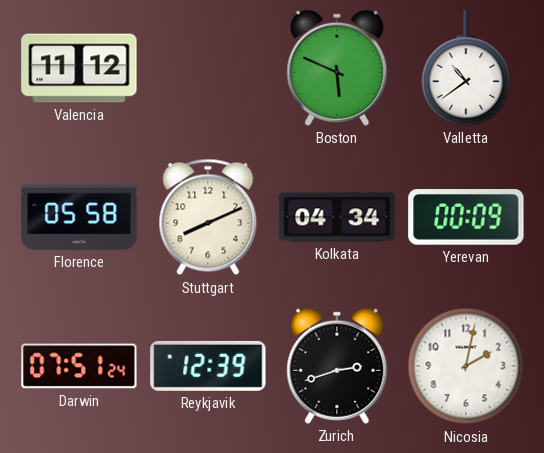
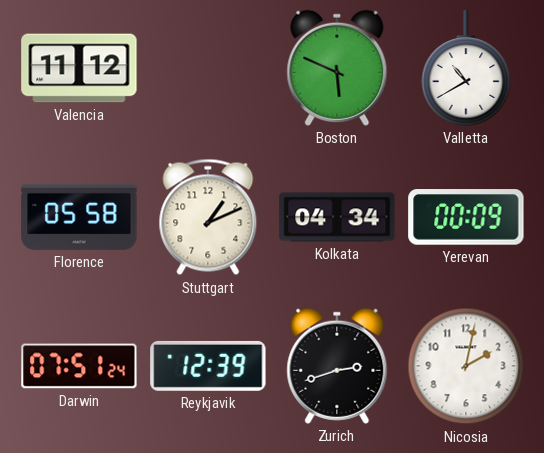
Valletta: 10:39 -> 10:40
Stuttgart: 8:11 -> 1:11
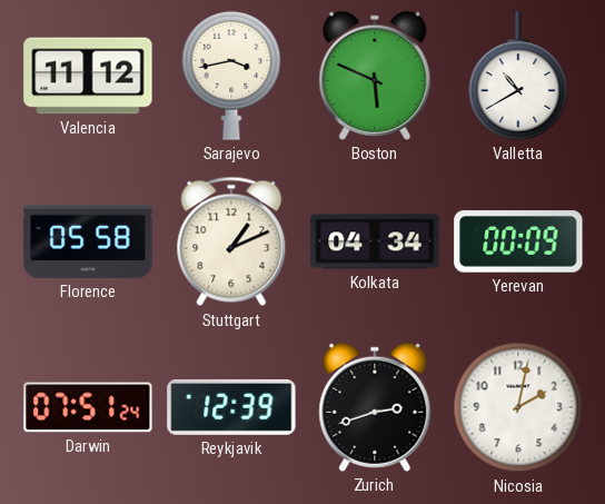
Sarajevo: none -> 3:43
